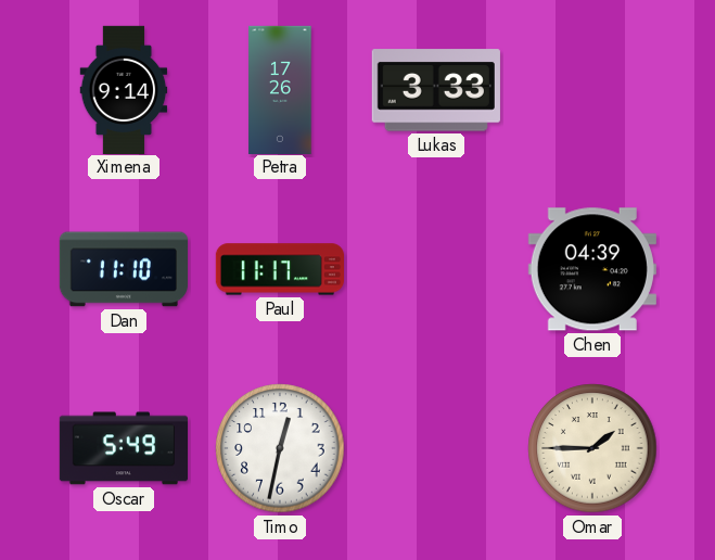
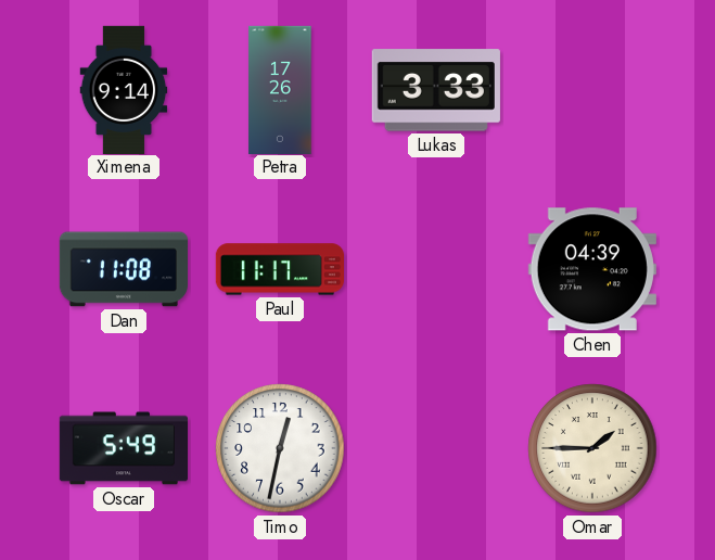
Dan: 11:10 -> 11:08
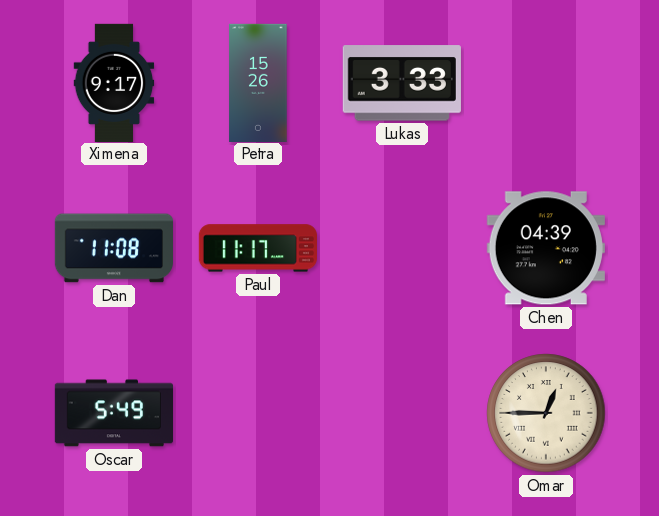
Ximena: 9:14 -> 9:17
Petra: 17:26 -> 15:26
Timo: 12:32 -> none
Omar: 1:45 -> 12:45
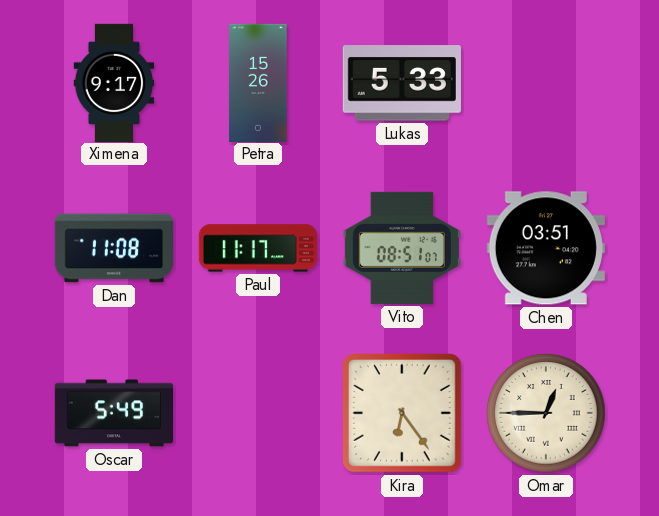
Lukas: 3:33 -> 5:33
Vito: none -> 08:51
Chen: 04:39 -> 03:51
Kira: none -> 6:24
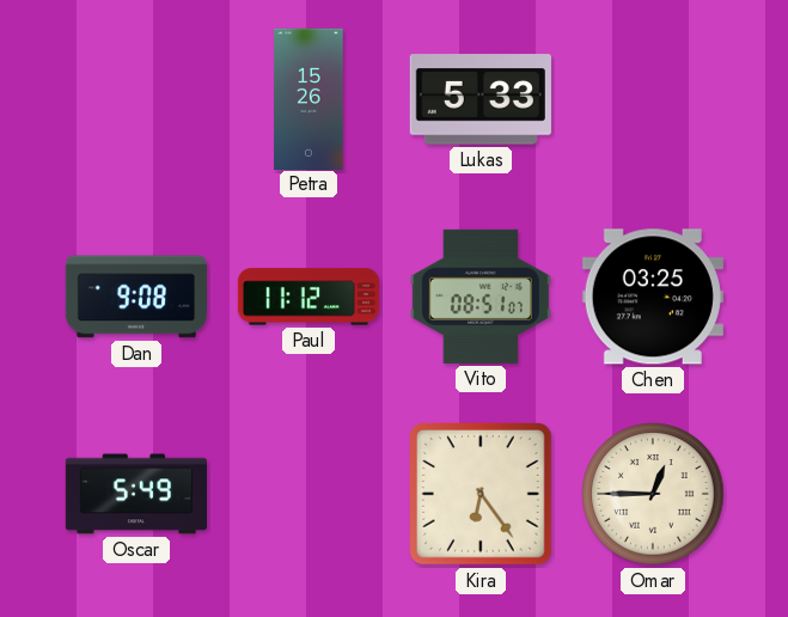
Ximena: 9:17 -> none
Dan: 11:08 -> 9:08
Paul: 11:17 -> 11:12
Chen: 03:51 -> 03:25
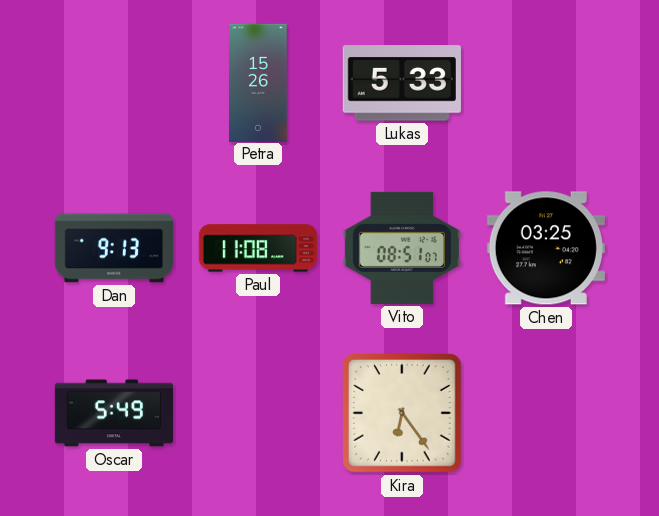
Dan: 9:08 -> 9:13
Paul: 11:12 -> 11:08
Omar: 12:45 -> none
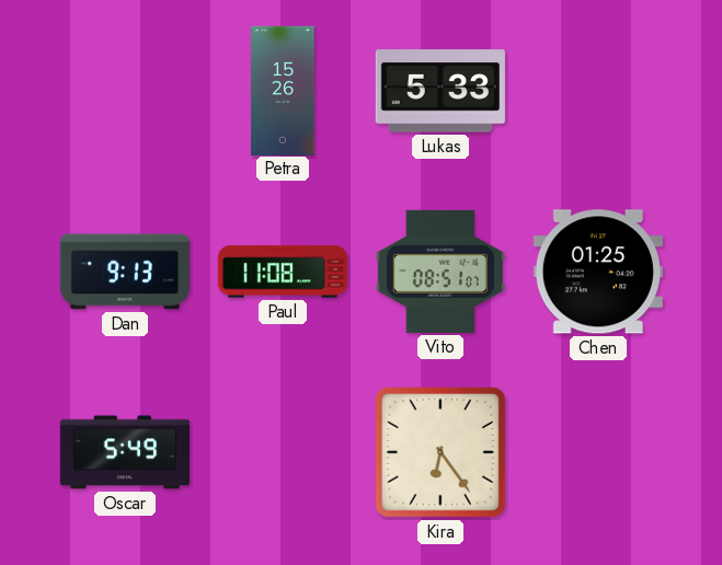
Chen: 03:25 -> 01:25
